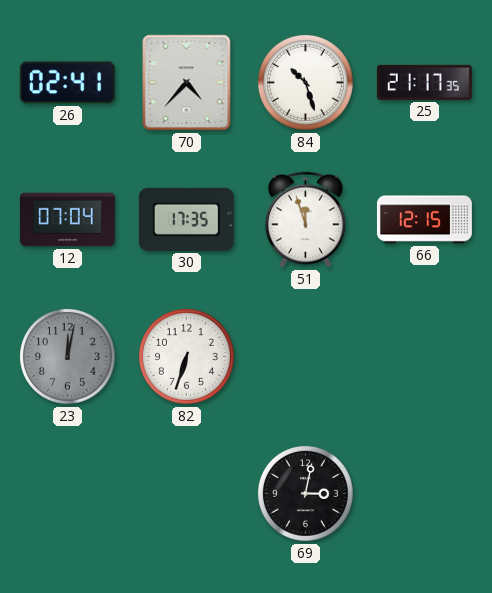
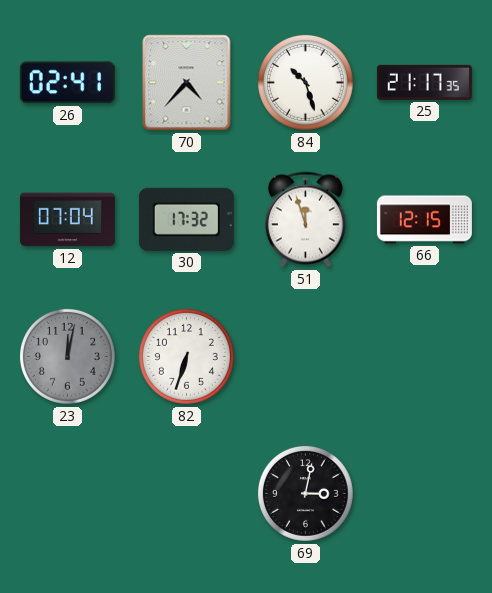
30: 17:35 -> 17:32
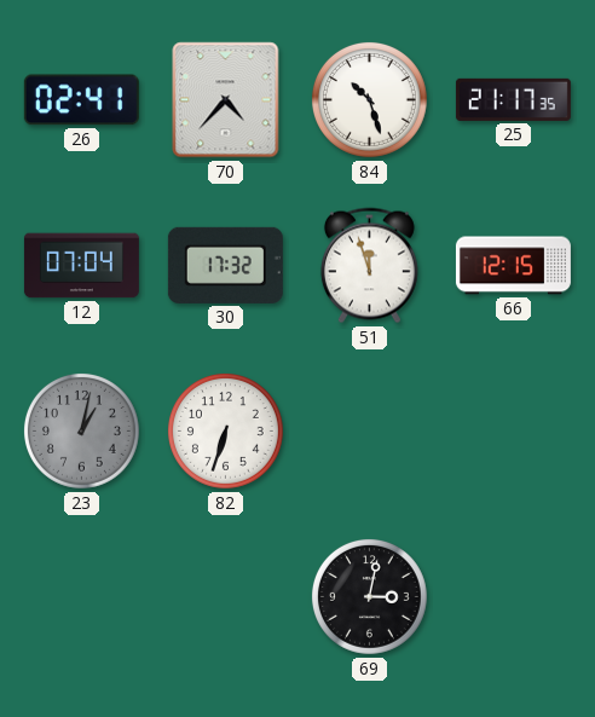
23: 12:02 -> 1:02
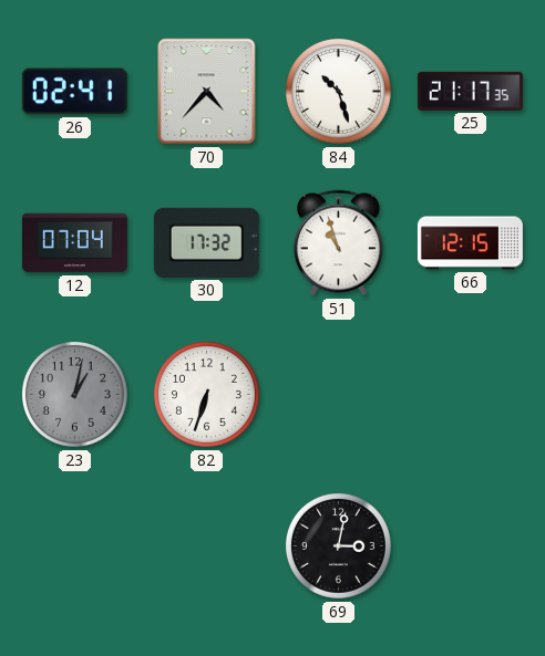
51: 11:57 -> 10:57
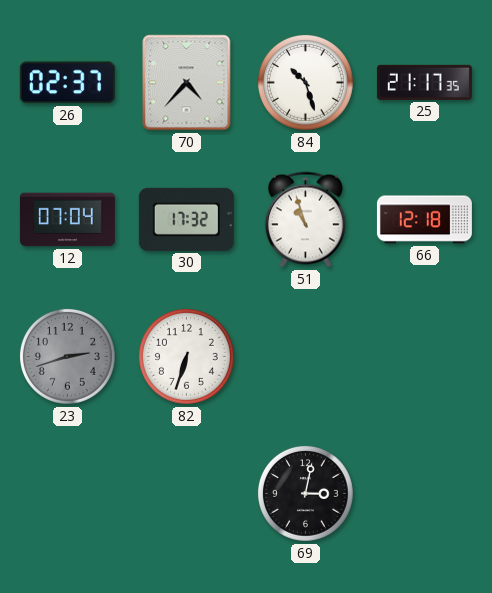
26: 02:41 -> 02:37
66: 12:15 -> 12:18
23: 1:02 -> 2:42
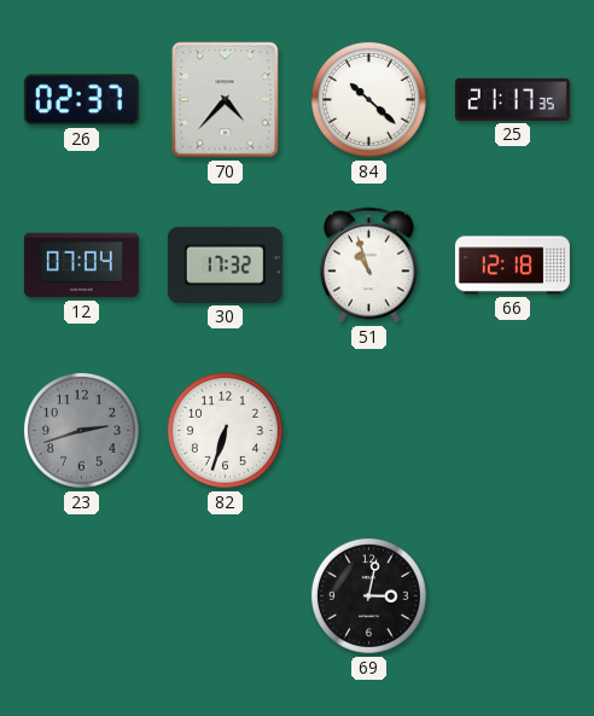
84: 10:27 -> 10:22
